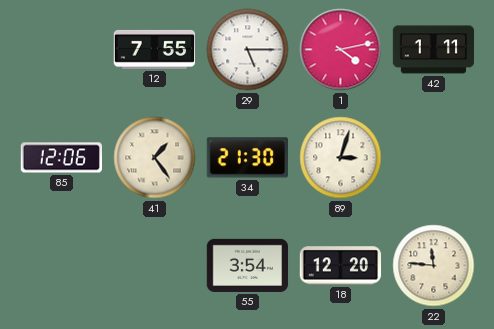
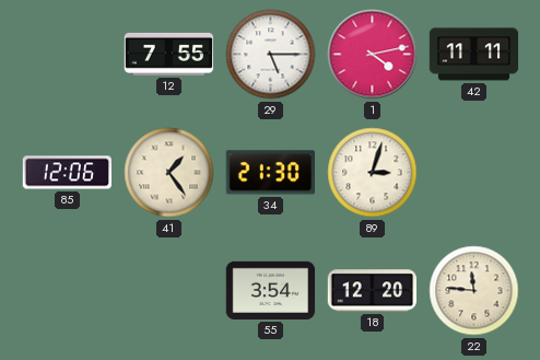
42: 1:11 -> 11:11
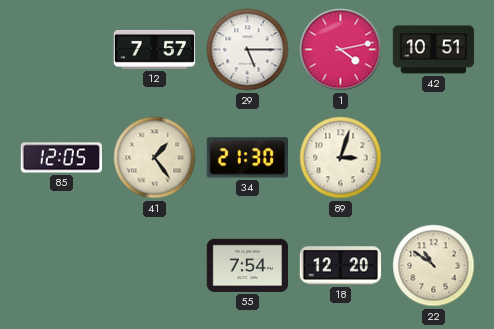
12: 7:55 -> 7:57
42: 11:11 -> 10:51
85: 12:06 -> 12:05
55: 3:54 -> 7:54
22: 11:46 -> 10:51
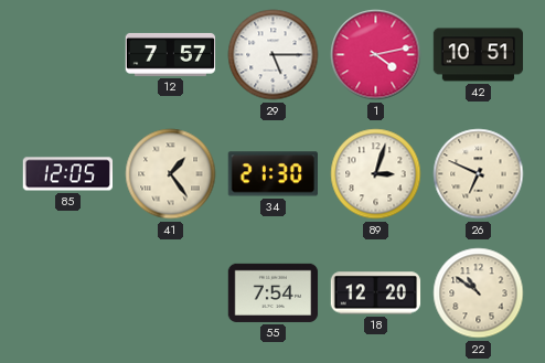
26: none -> 6:49
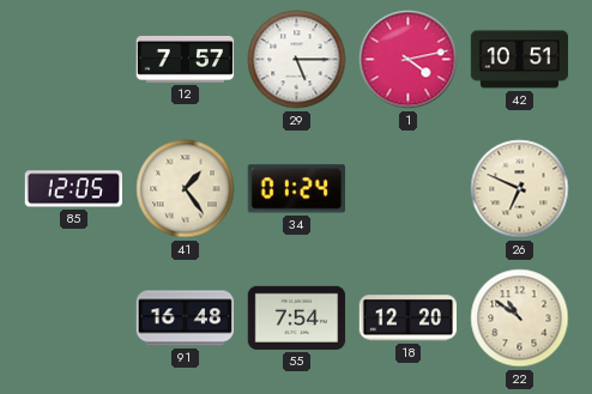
34: 21:30 -> 01:24
89: 3:03 -> none
91: none -> 16:48
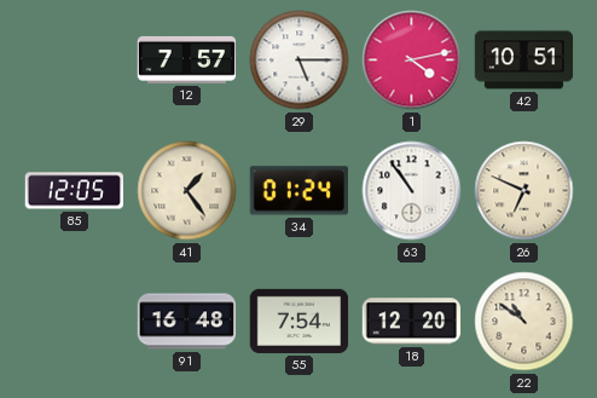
63: none -> 10:54
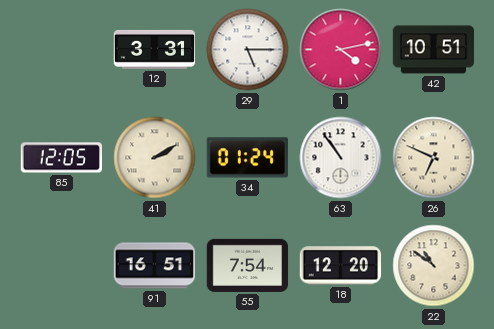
12: 7:57 -> 3:31
41: 1:24 -> 2:10
91: 16:48 -> 16:51
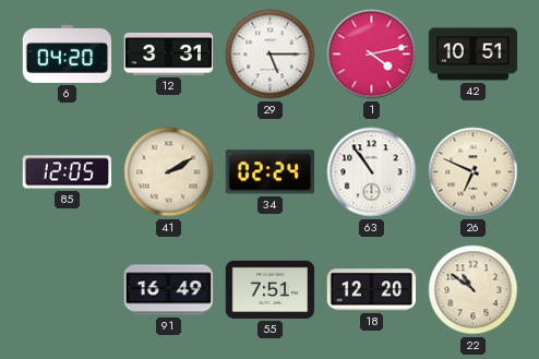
6: none -> 04:20
34: 01:24 -> 02:24
91: 16:51 -> 16:49
55: 7:54 -> 7:51
